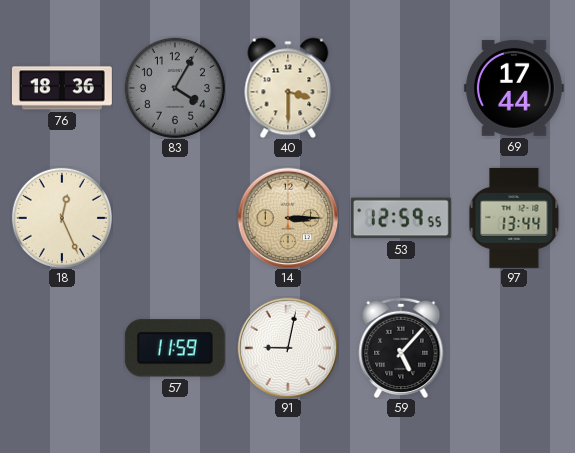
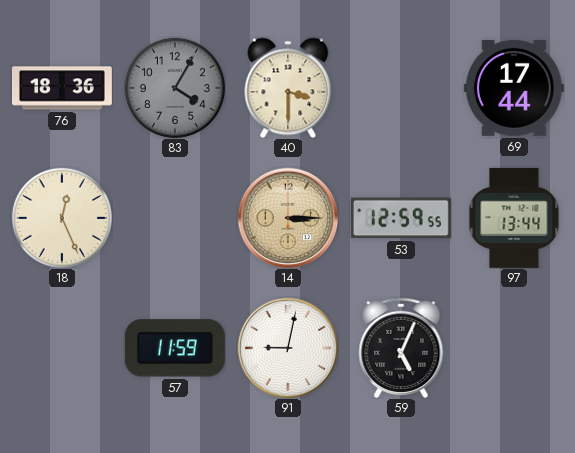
59: 5:07 -> 5:04
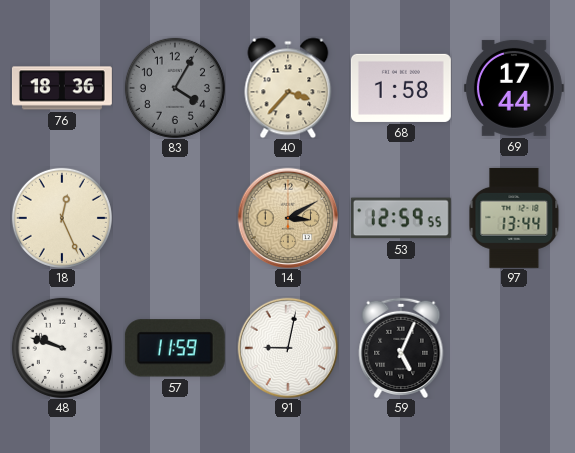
40: 3:30 -> 3:37
68: none -> 1:58
14: 3:15 -> 3:10
48: none -> 9:48
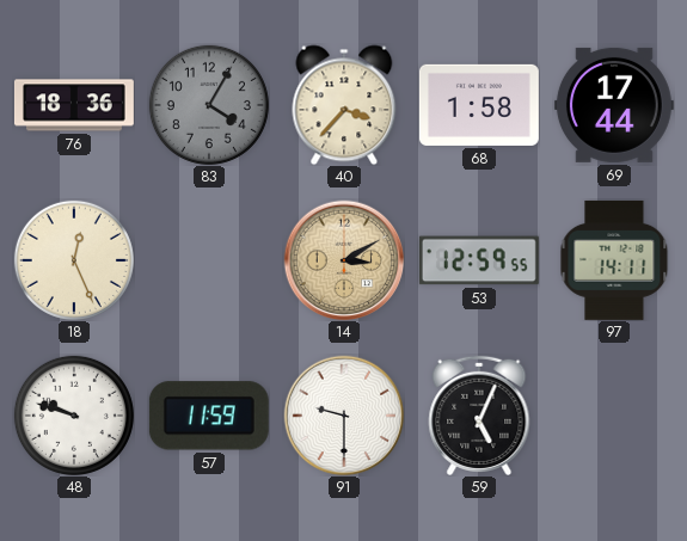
97: 13:44 -> 14:11
91: 9:02 -> 9:30
